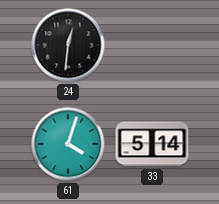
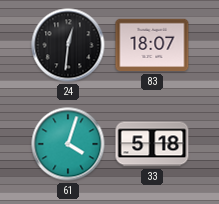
83: none -> 18:07
33: 5:14 -> 5:18
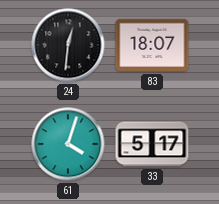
33: 5:18 -> 5:17
